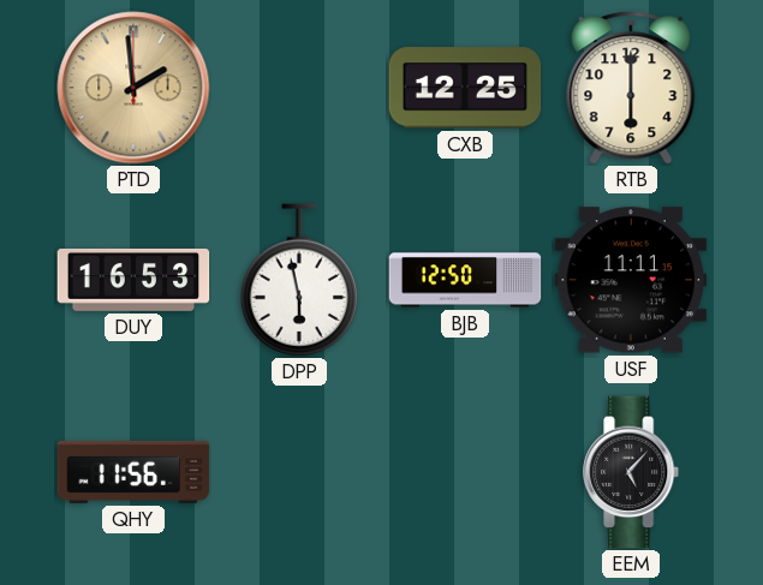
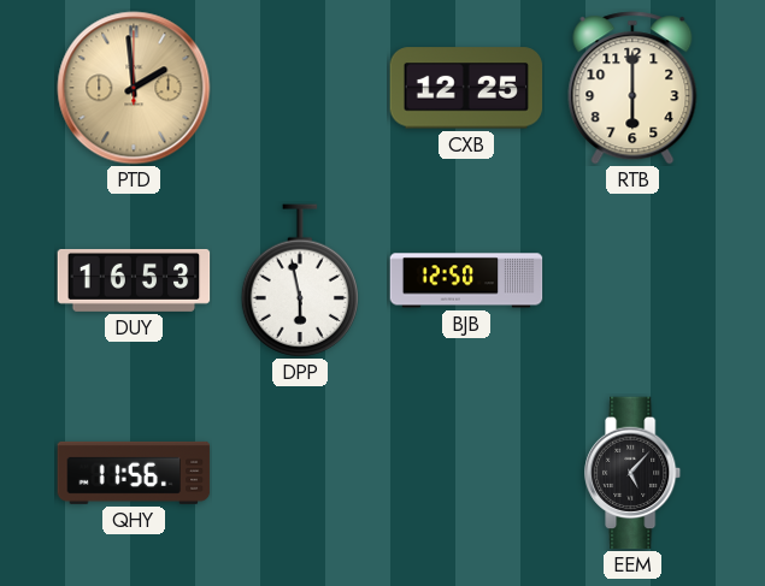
USF: 11:11 -> none
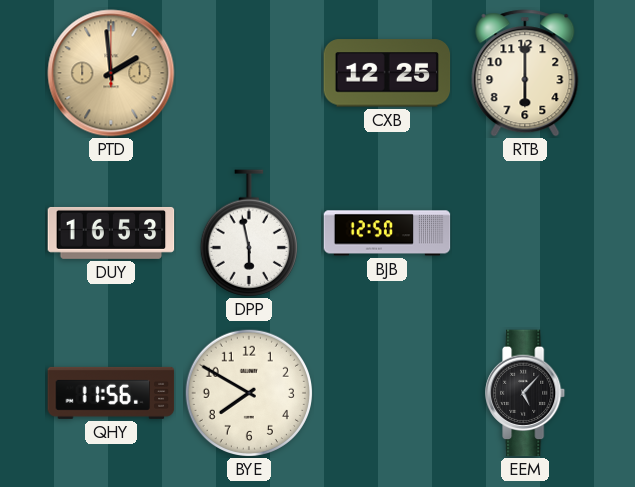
BYE: none -> 7:50
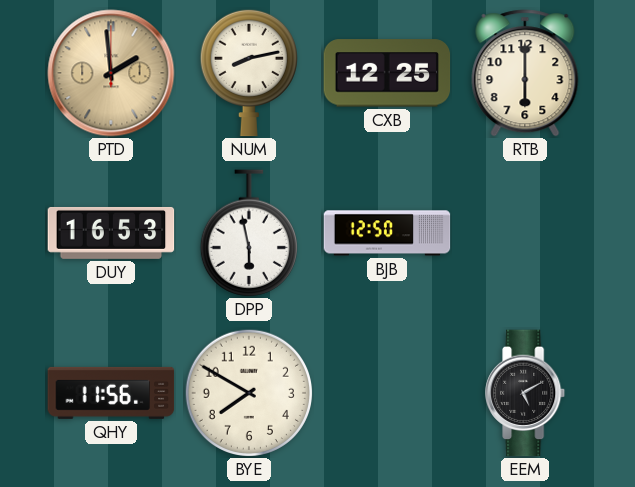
NUM: none -> 8:13
EEM: 5:07 -> 5:10
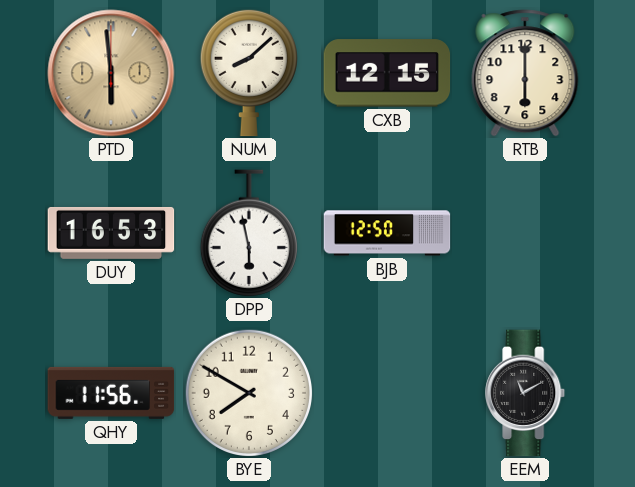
PTD: 1:59 -> 5:59
NUM: 8:13 -> 8:08
CXB: 12:25 -> 12:15
EEM: 5:10 -> 11:10
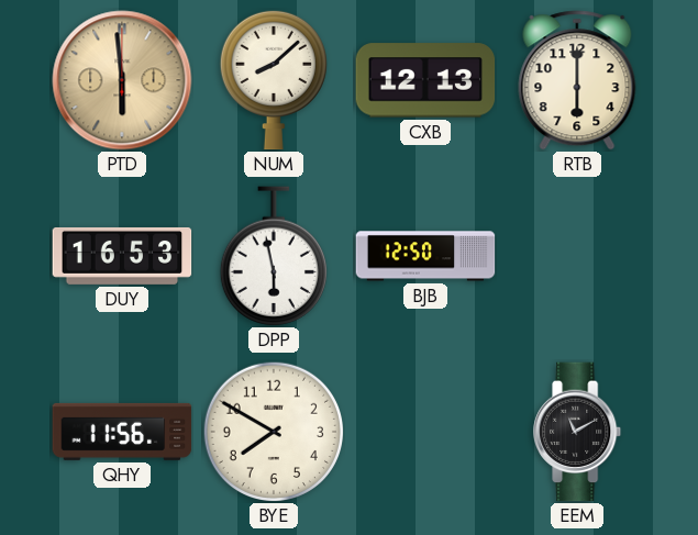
CXB: 12:15 -> 12:13
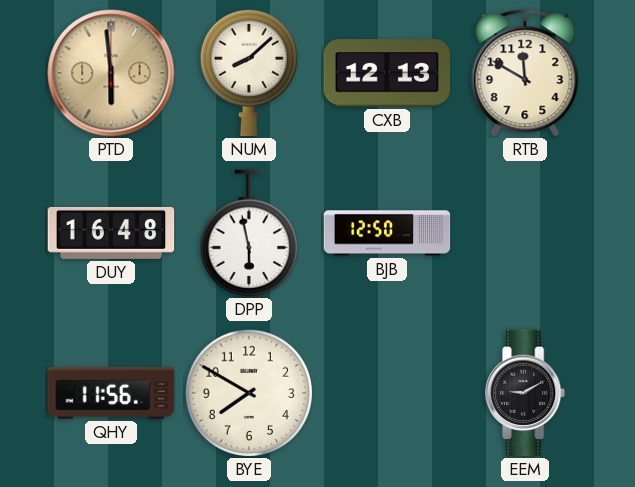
RTB: 6:00 -> 11:50
DUY: 16:53 -> 16:48
EEM: 11:10 -> 9:10
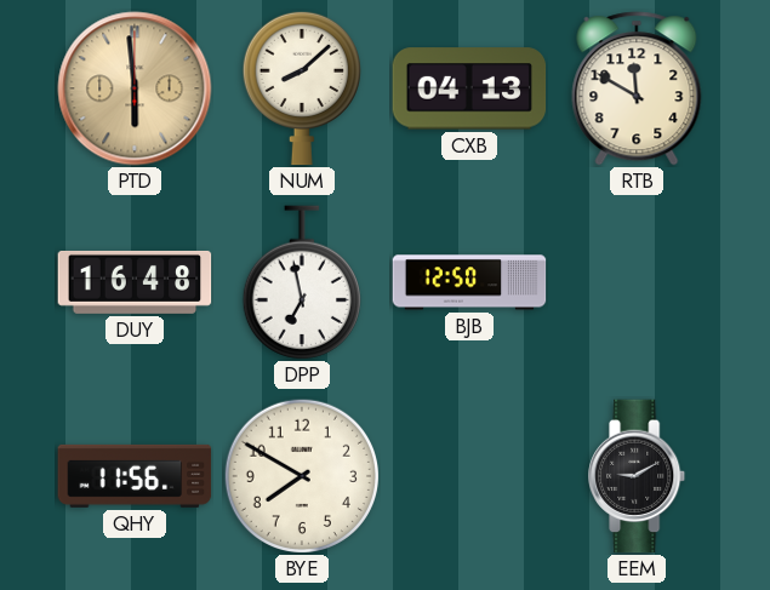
CXB: 12:13 -> 04:13
DPP: 5:58 -> 6:58
